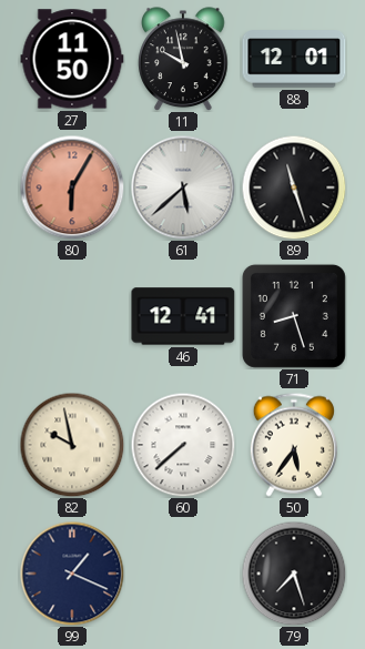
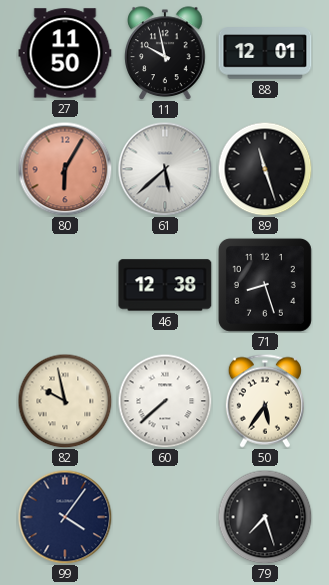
46: 12:41 -> 12:38
99: 1:19 -> 4:06
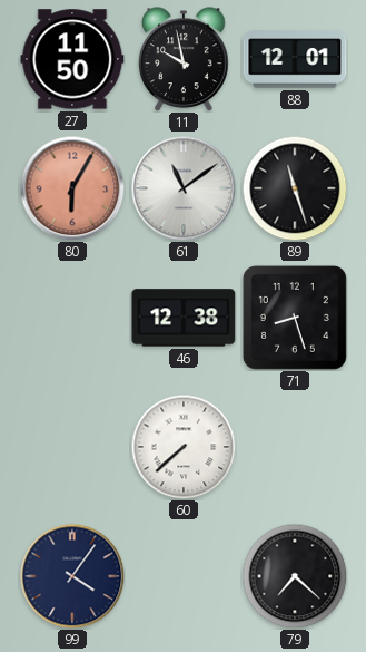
61: 5:38 -> 11:09
82: 9:58 -> none
50: 5:36 -> none
79: 7:27 -> 7:22
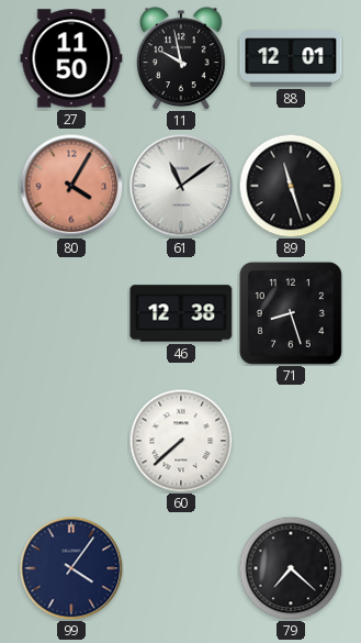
80: 6:05 -> 4:05
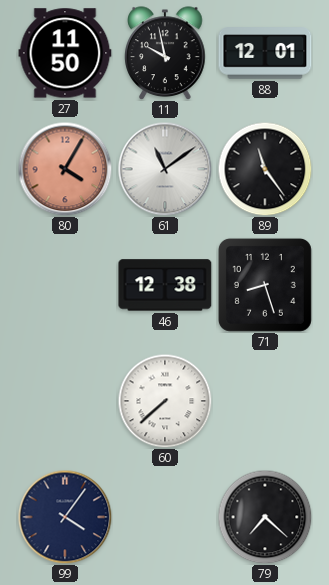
89: 11:27 -> 11:24
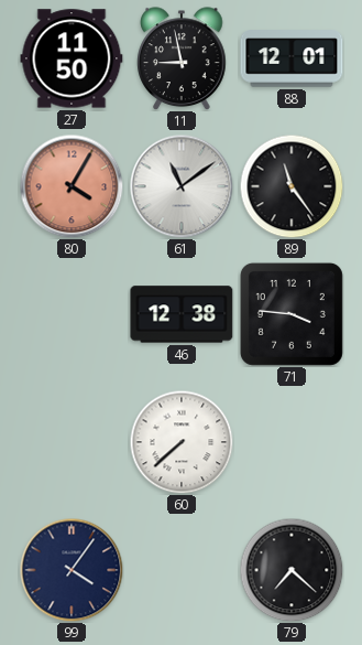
11: 9:58 -> 8:58
71: 8:27 -> 3:46
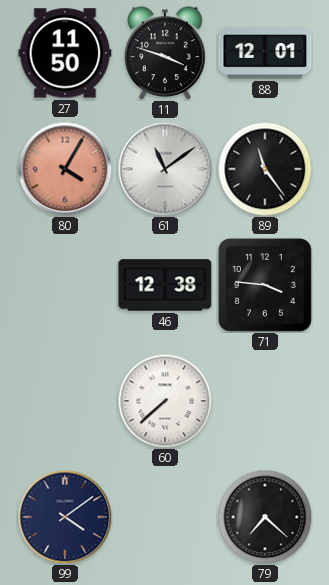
11: 8:58 -> 3:48
99: 4:06 -> 4:09
